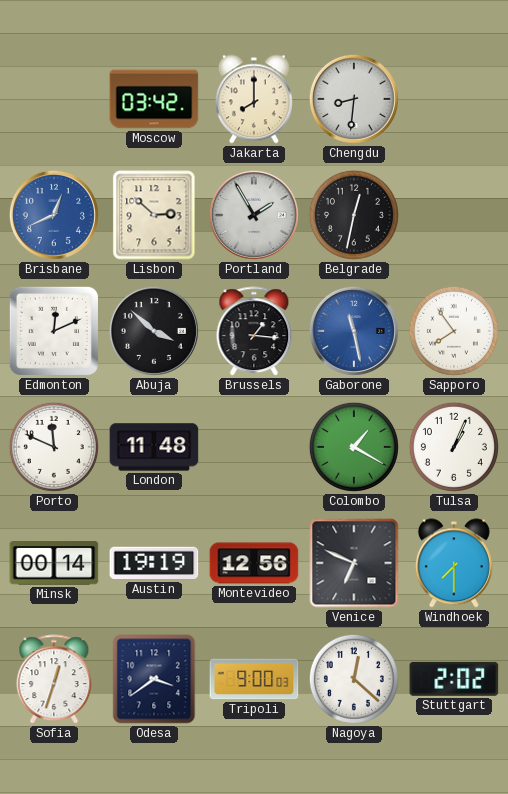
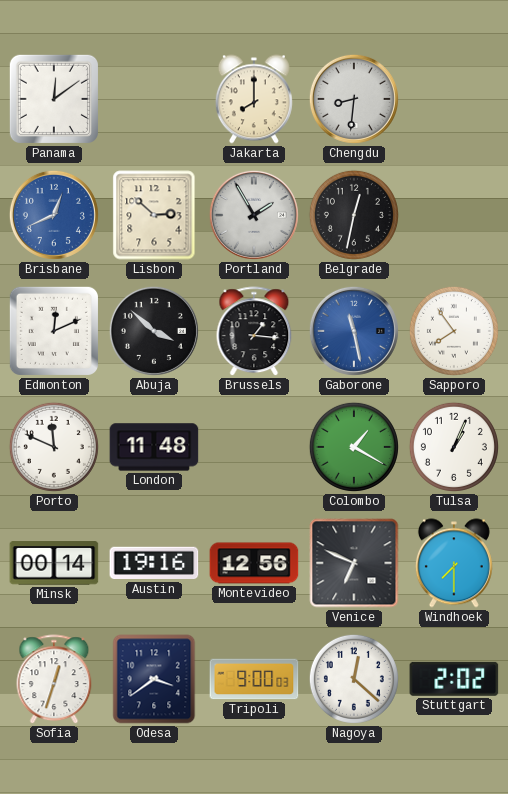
Panama: none -> 12:09
Moscow: 03:42 -> none
Austin: 19:19 -> 19:16
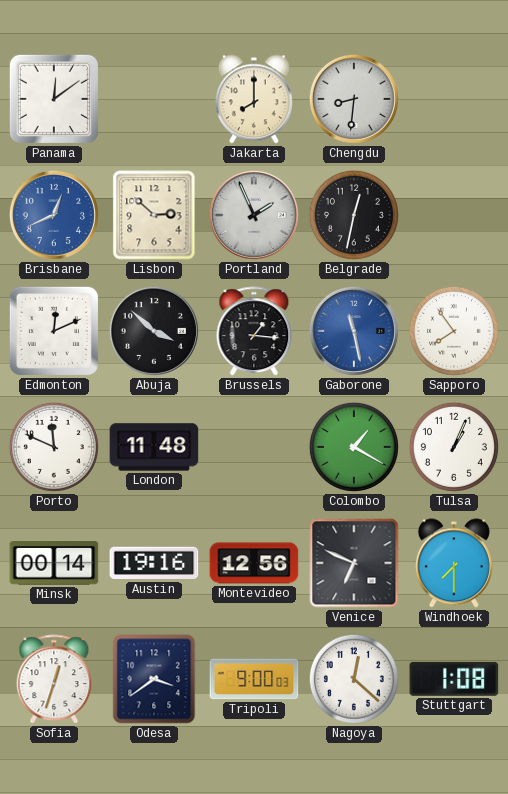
Portland: 1:55 -> 1:56
Stuttgart: 2:02 -> 1:08
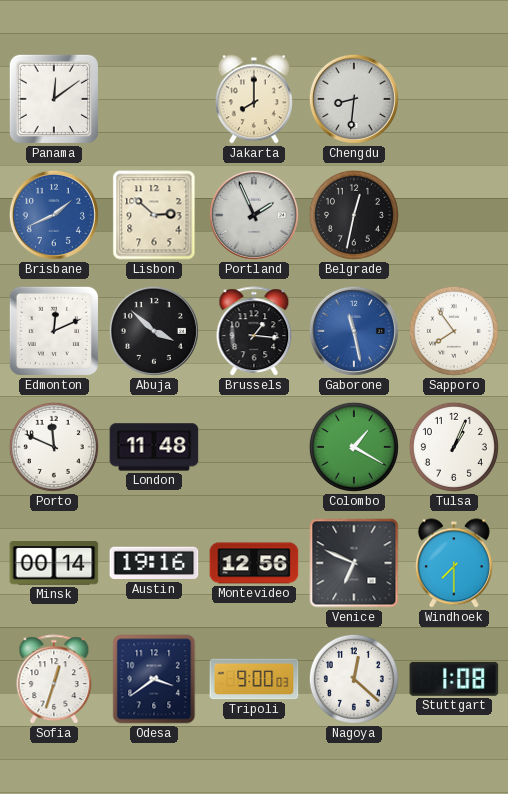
Brisbane: 12:41 -> 1:41
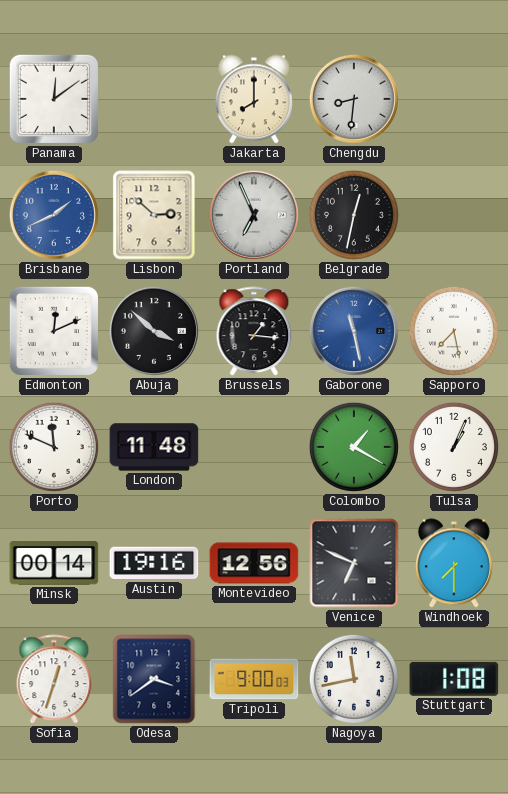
Portland: 1:56 -> 6:56
Sapporo: 7:54 -> 7:28
Nagoya: 12:22 -> 11:43
